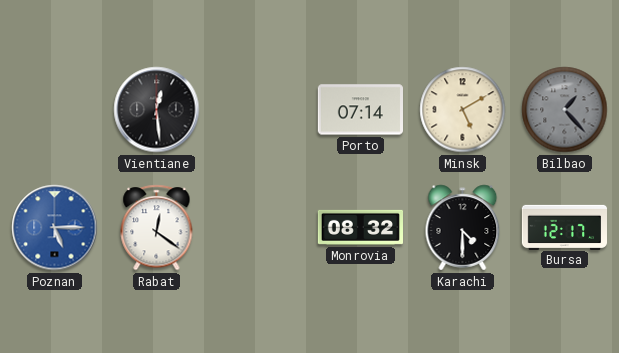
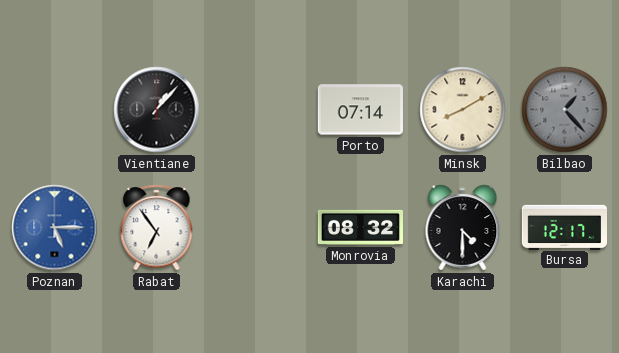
Vientiane: 12:29 -> 1:07
Minsk: 5:10 -> 8:10
Rabat: 12:21 -> 6:54
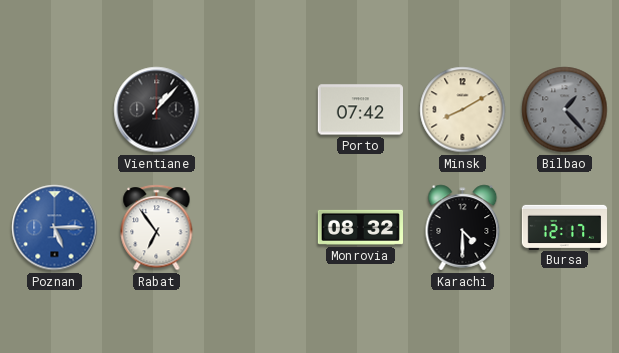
Porto: 07:14 -> 07:42
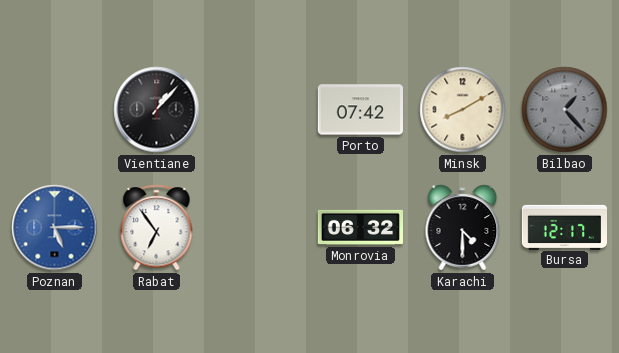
Monrovia: 08:32 -> 06:32
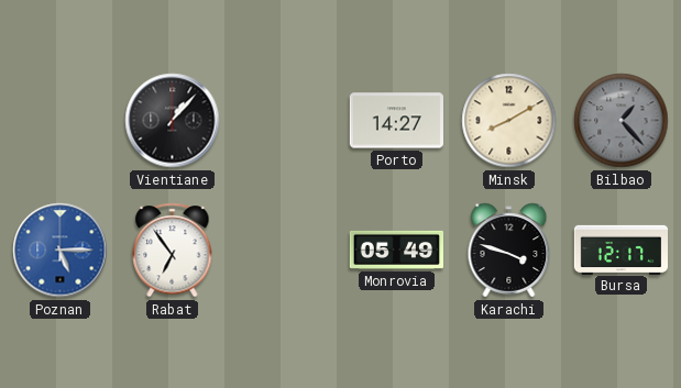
Porto: 07:42 -> 14:27
Monrovia: 06:32 -> 05:49
Karachi: 4:30 -> 3:48
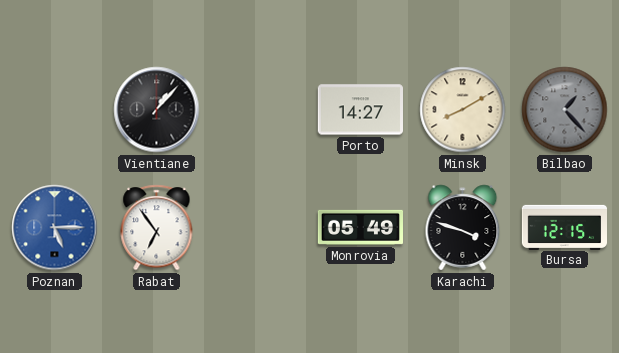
Bursa: 12:17 -> 12:15
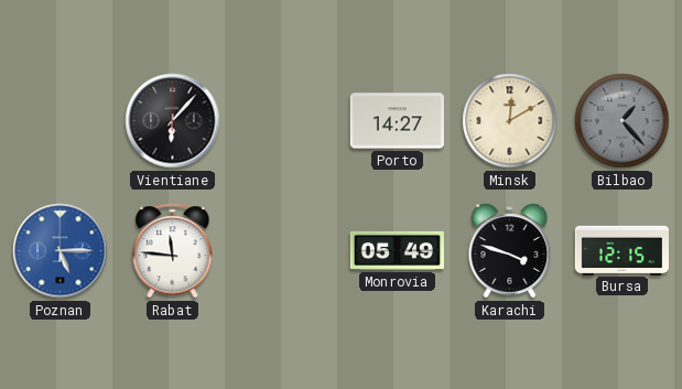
Vientiane: 1:07 -> 6:07
Minsk: 8:10 -> 12:10
Rabat: 6:54 -> 11:46
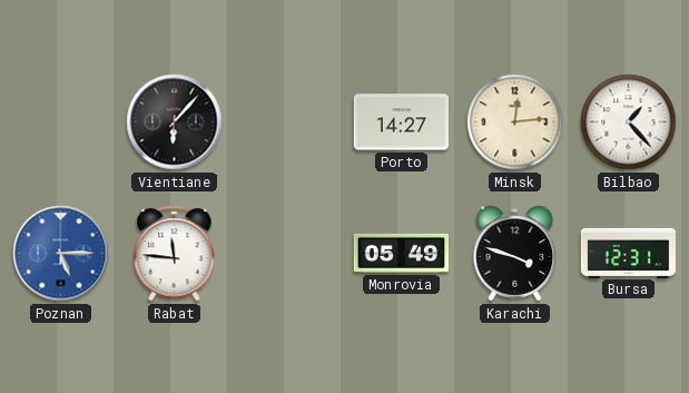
Minsk: 12:10 -> 12:14
Bilbao dial: grey -> white
Bursa: 12:15 -> 12:31
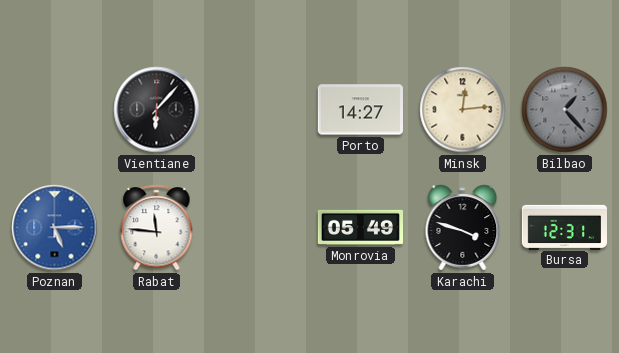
Bilbao dial: white -> grey
